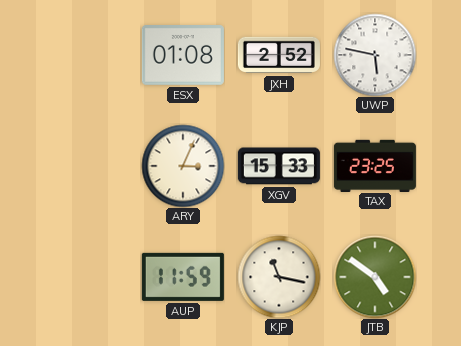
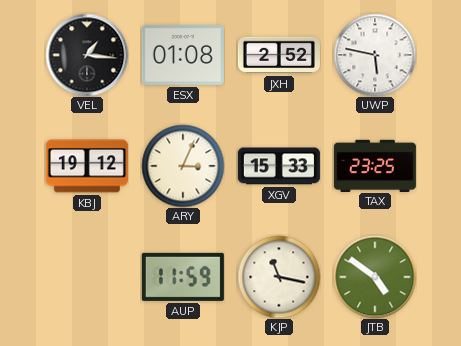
VEL: none -> 1:16
KBJ: none -> 19:12
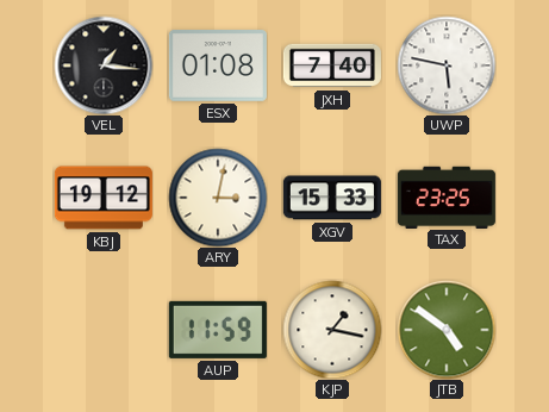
JXH: 2:52 -> 7:40
ARY: 3:04 -> 3:02
KJP: 11:17 -> 1:17
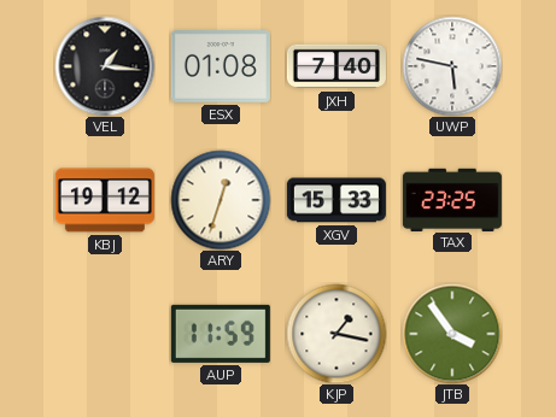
ARY: 3:02 -> 12:33
JTB: 4:51 -> 3:54
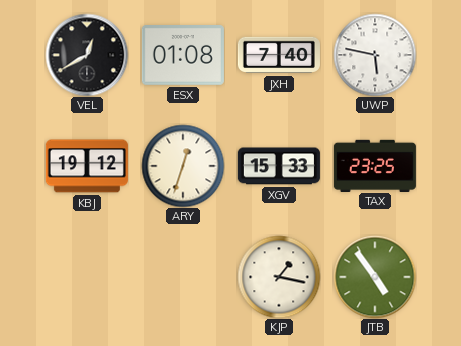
VEL: 1:16 -> 12:40
AUP: 11:59 -> none
JTB: 3:54 -> 4:54
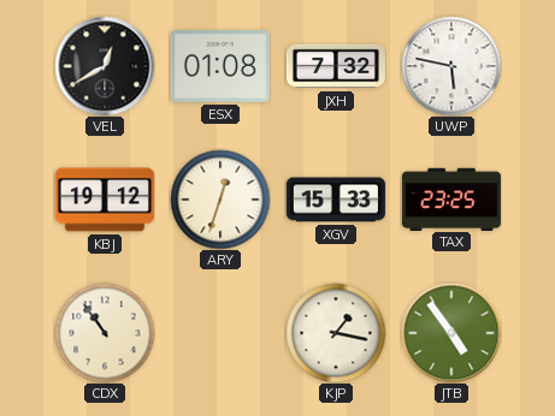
JXH: 7:40 -> 7:32
CDX: none -> 10:54
